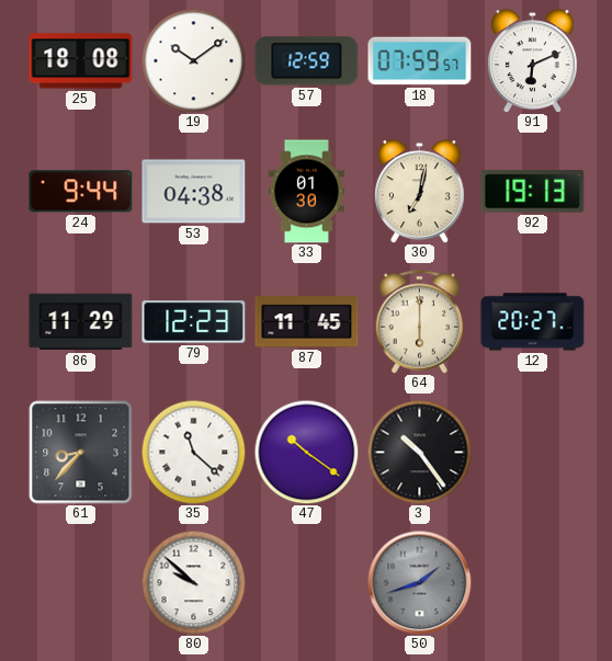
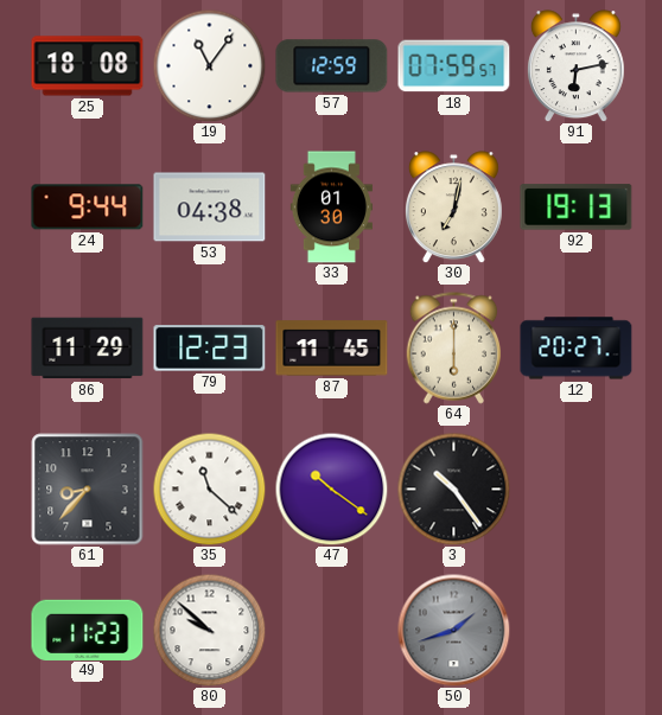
19: 10:09 -> 11:06
91: 6:11 -> 6:13
49: none -> 11:23
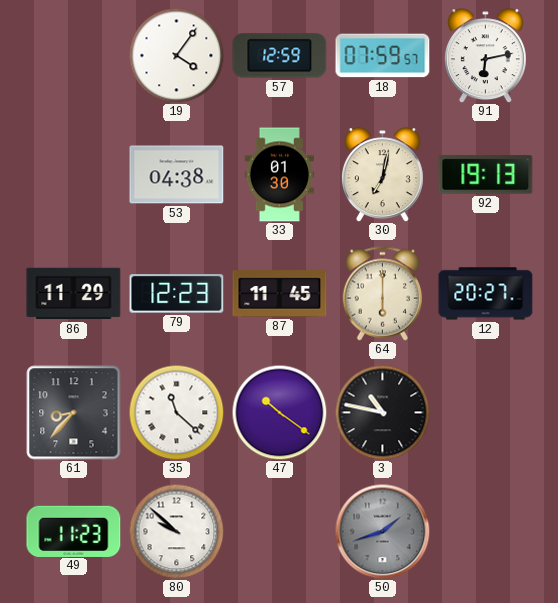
25: 18:08 -> none
19: 11:06 -> 4:06
24: 9:44 -> none
3: 10:24 -> 10:47
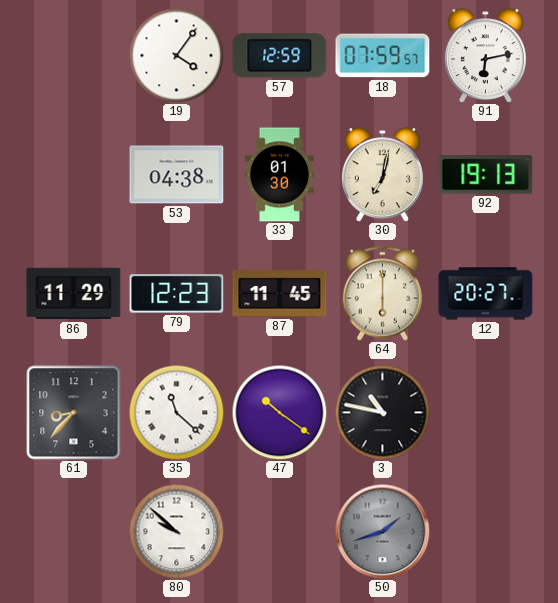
49: 11:23 -> none
